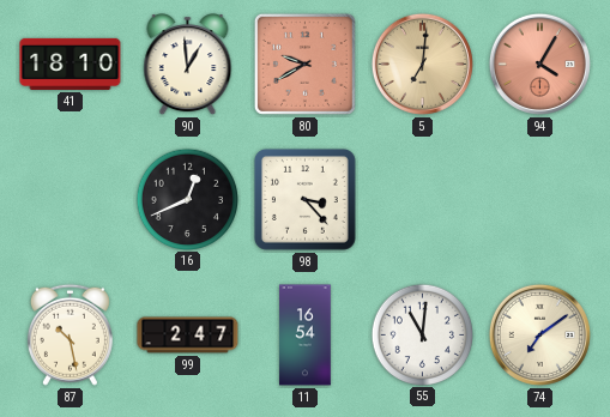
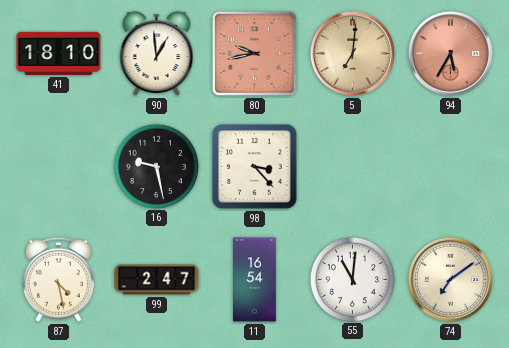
80: 9:40 -> 9:43
94: 4:05 -> 5:35
16: 12:41 -> 9:28
87: 10:28 -> 4:28
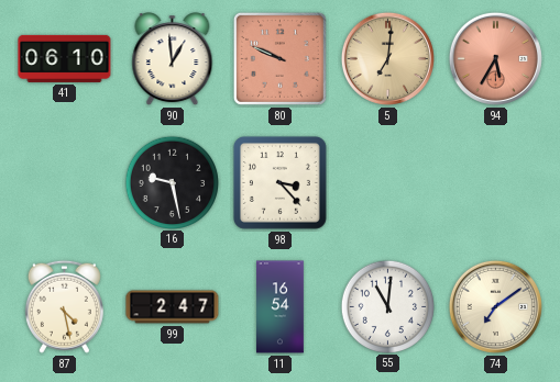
41: 18:10 -> 06:10
80: 9:43 -> 9:49
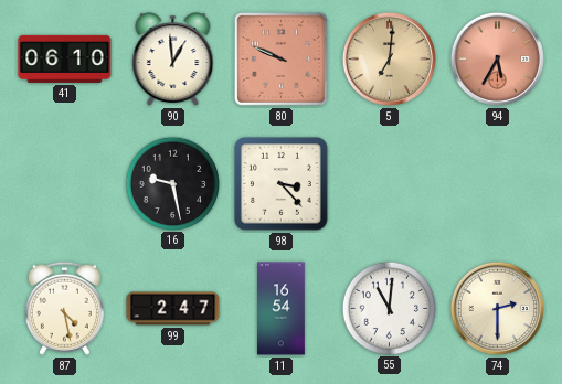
74: 7:09 -> 2:30
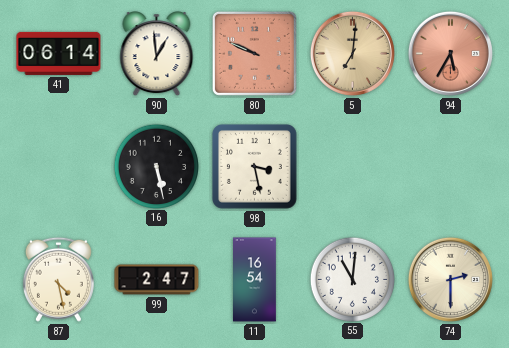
41: 06:10 -> 06:14
16: 9:28 -> 5:28
98: 3:23 -> 3:28
